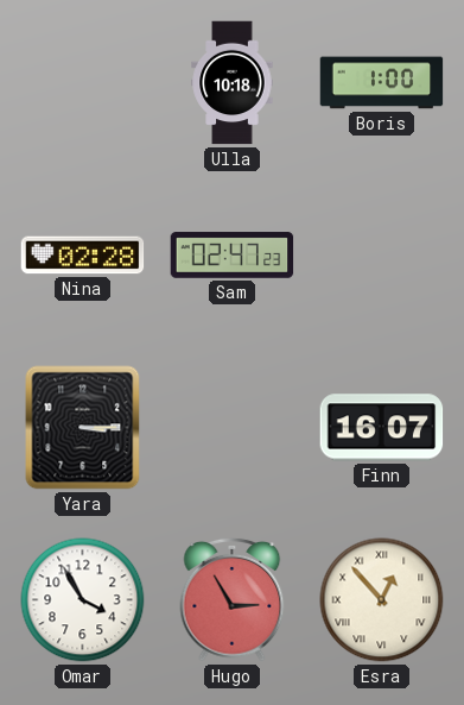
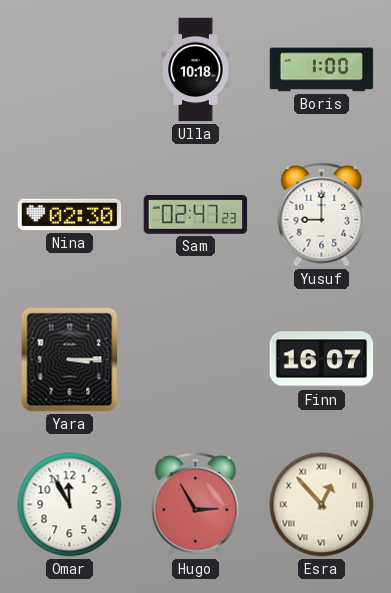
Nina: 02:28 -> 02:30
Yusuf: none -> 9:00
Omar: 3:55 -> 11:55
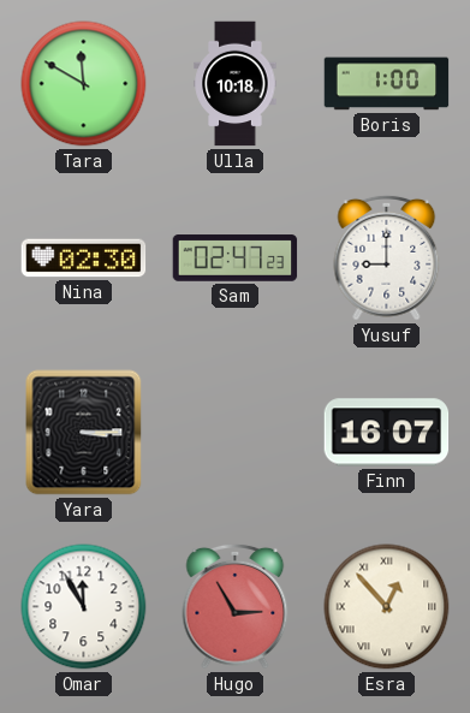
Tara: none -> 11:50
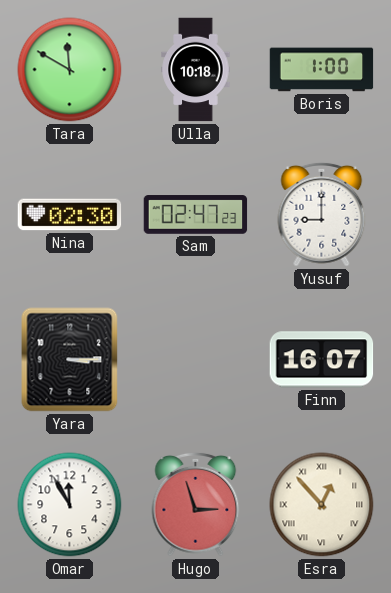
Hugo: 2:55 -> 2:57
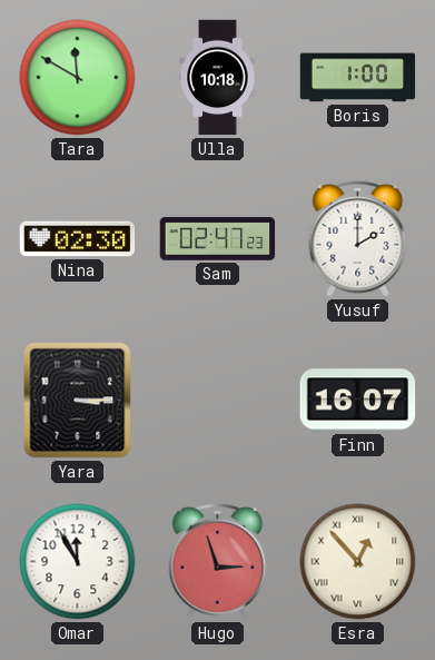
Yusuf: 9:00 -> 2:00
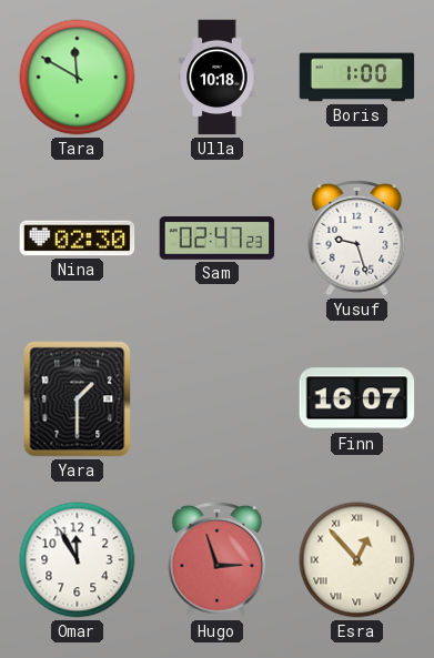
Yusuf: 2:00 -> 9:27
Yara: 3:15 -> 1:30
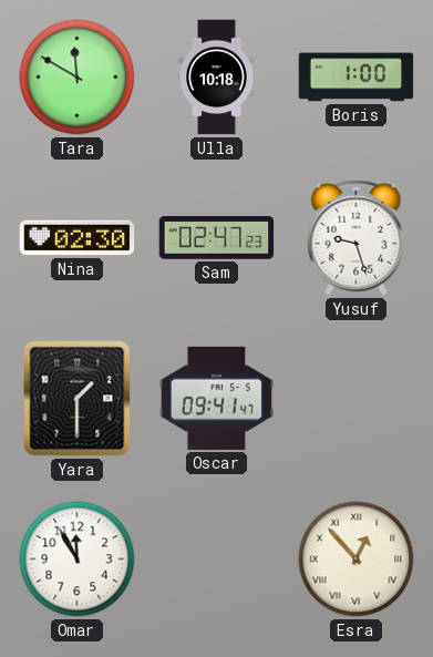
Oscar: none -> 09:41
Finn: 16:07 -> none
Hugo: 2:57 -> none
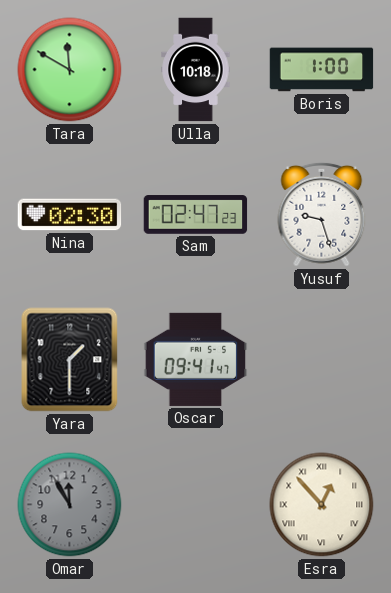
Omar dial: white -> grey
